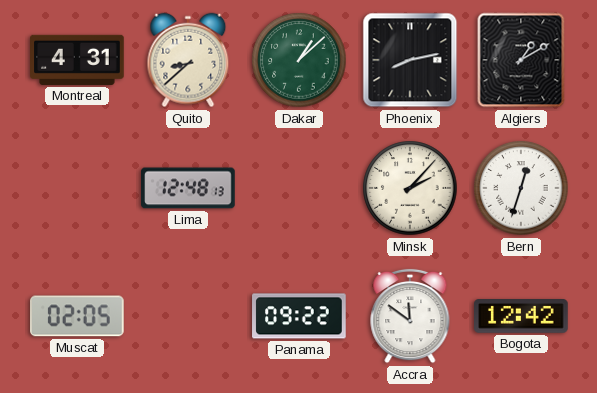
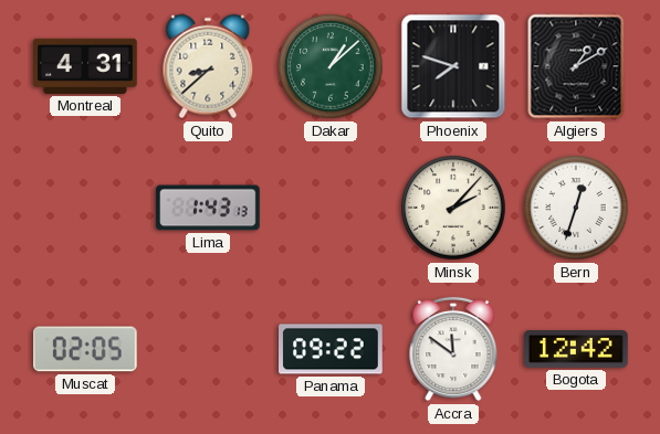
Phoenix: 8:13 -> 7:48
Lima: 12:48 -> 1:43
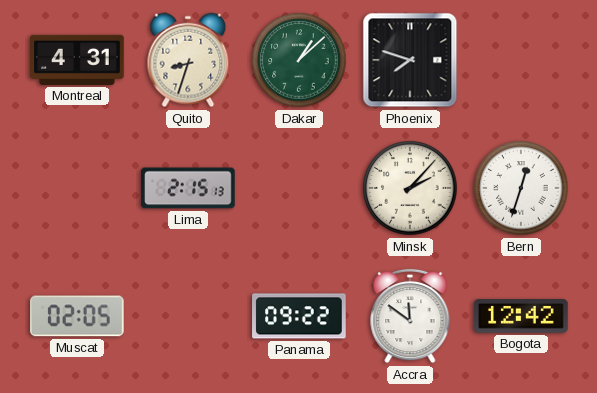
Quito: 8:38 -> 8:33
Algiers: 1:10 -> none
Lima: 1:43 -> 2:15
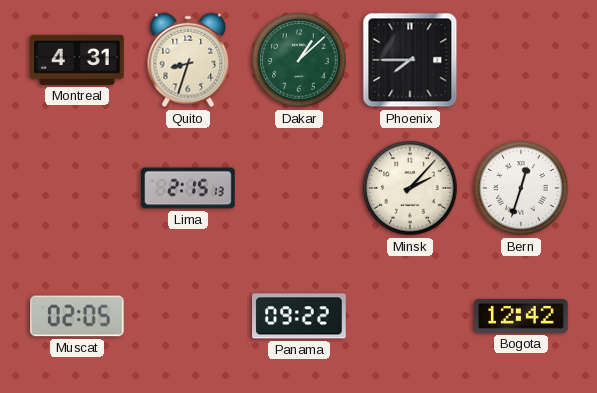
Phoenix: 7:48 -> 7:45
Accra: 11:51 -> none
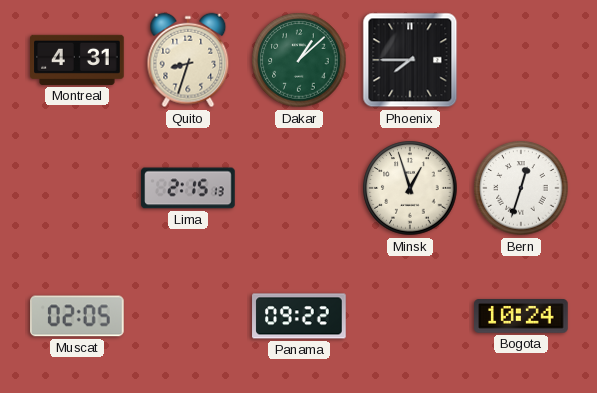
Minsk: 2:07 -> 12:57
Bogota: 12:42 -> 10:24
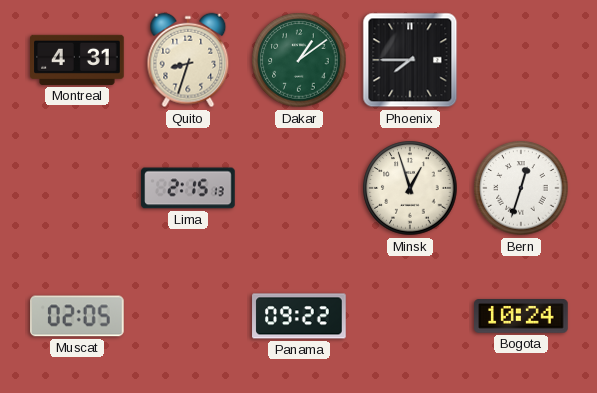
Dakar: 1:08 -> 1:09
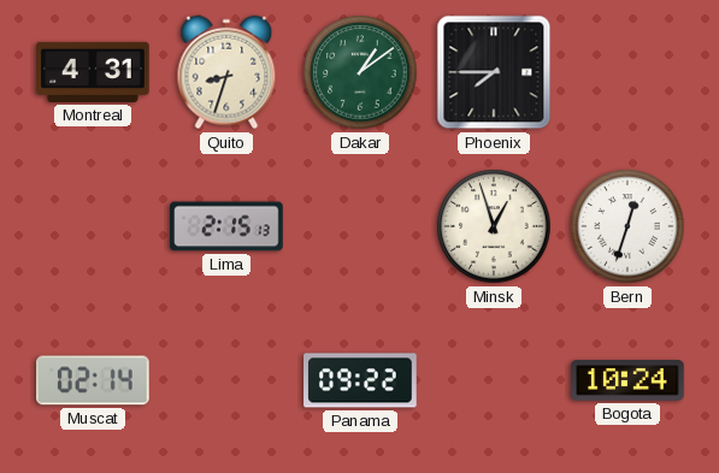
Muscat: 02:05 -> 02:14
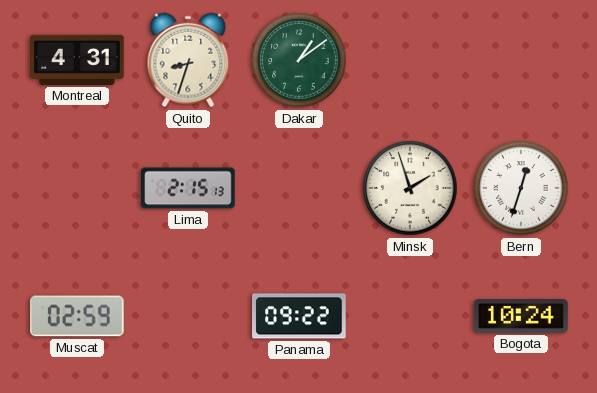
Phoenix: 7:45 -> none
Minsk: 12:57 -> 1:57
Muscat: 02:14 -> 02:59
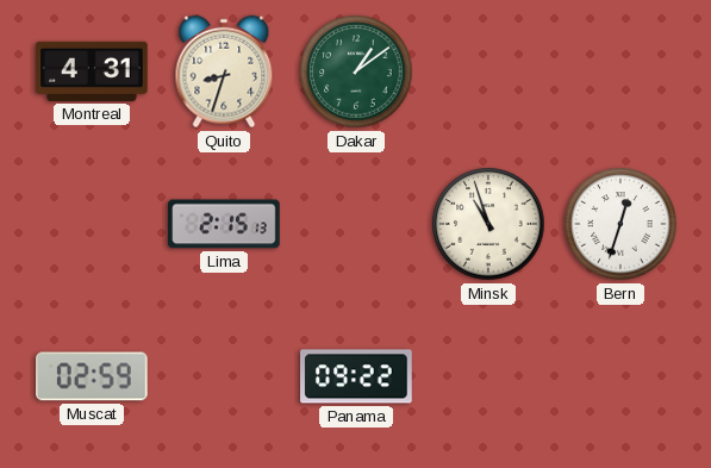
Minsk: 1:57 -> 10:57
Bogota: 10:24 -> none
